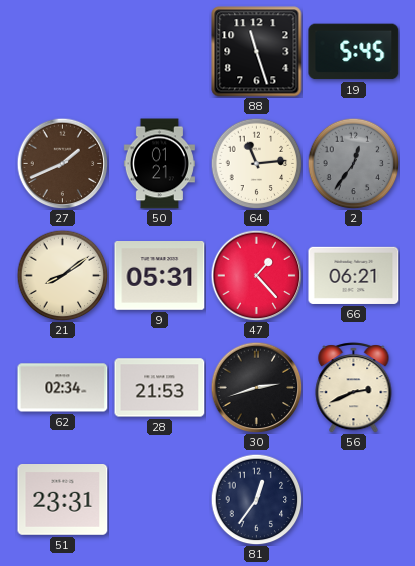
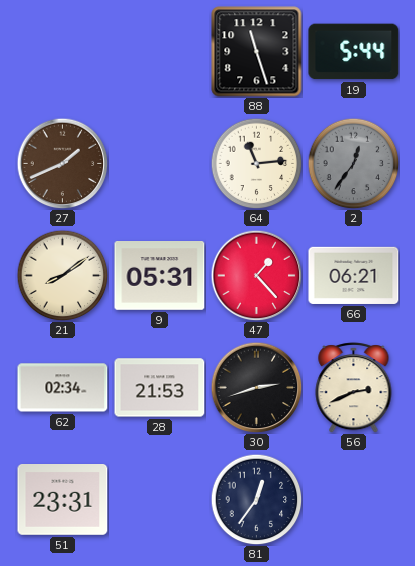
19: 5:45 -> 5:44
50: 01:21 -> none
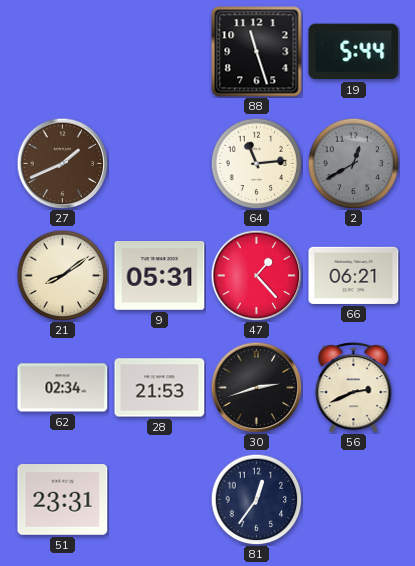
2: 12:36 -> 12:40
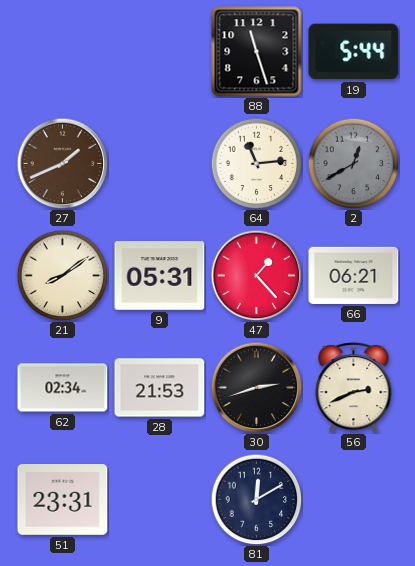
81: 12:36 -> 12:10
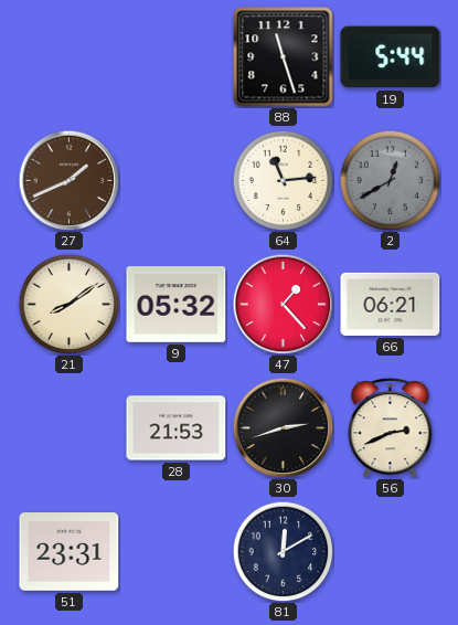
9: 05:31 -> 05:32
62: 02:34 -> none
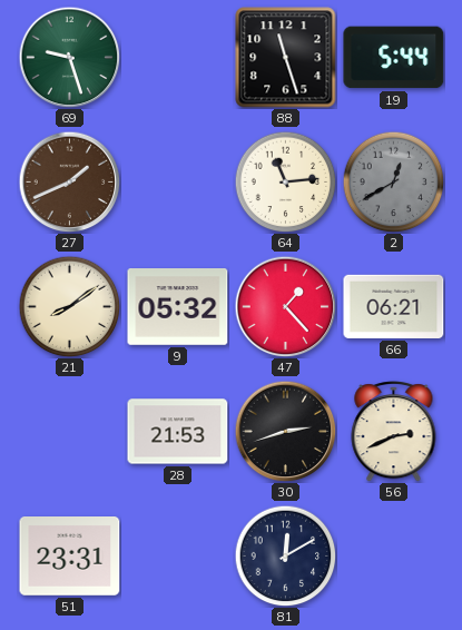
69: none -> 9:27
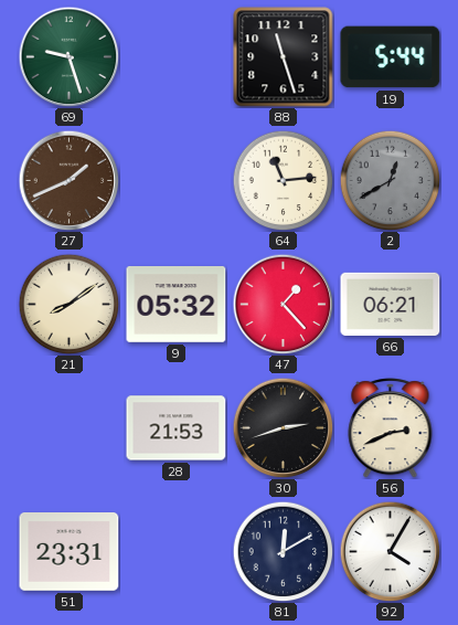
92: none -> 4:05
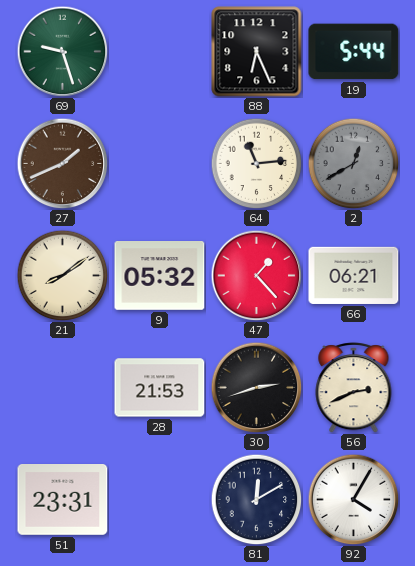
88: 11:27 -> 6:26
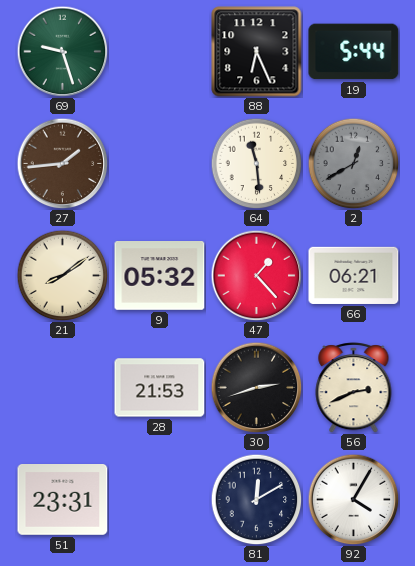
27: 1:41 -> 1:44
64: 11:14 -> 11:29
